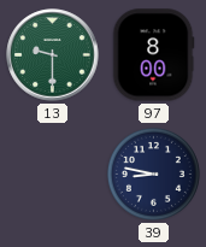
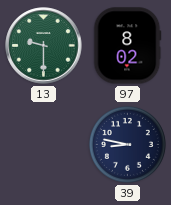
97: 8:00 -> 8:02
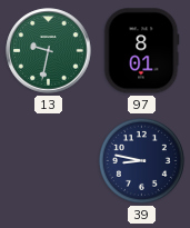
13: 9:30 -> 9:32
97: 8:02 -> 8:01
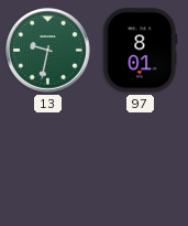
39: 8:47 -> none
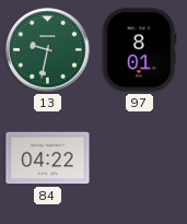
84: none -> 04:22
